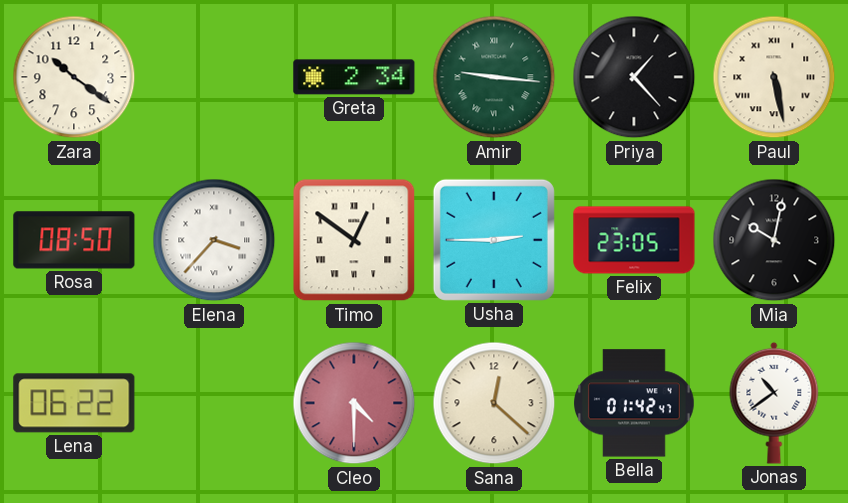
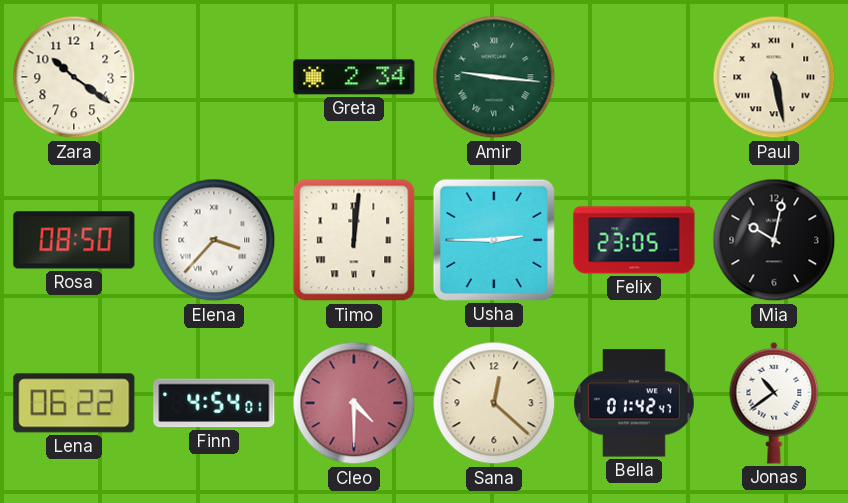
Priya: 1:23 -> none
Timo: 12:51 -> 12:01
Finn: none -> 4:54
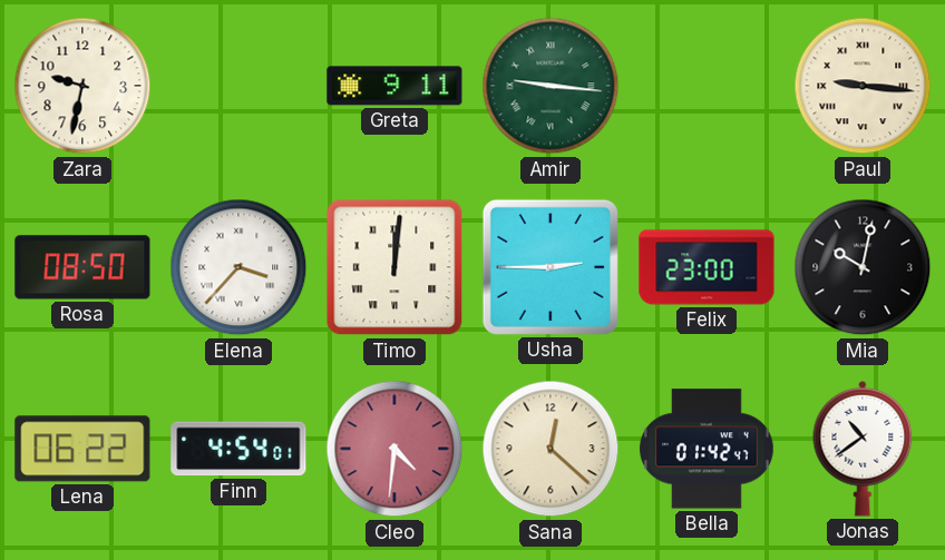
Zara: 10:21 -> 9:32
Greta: 2:34 -> 9:11
Paul: 5:28 -> 9:16
Felix: 23:05 -> 23:00
Cleo: 4:30 -> 4:31
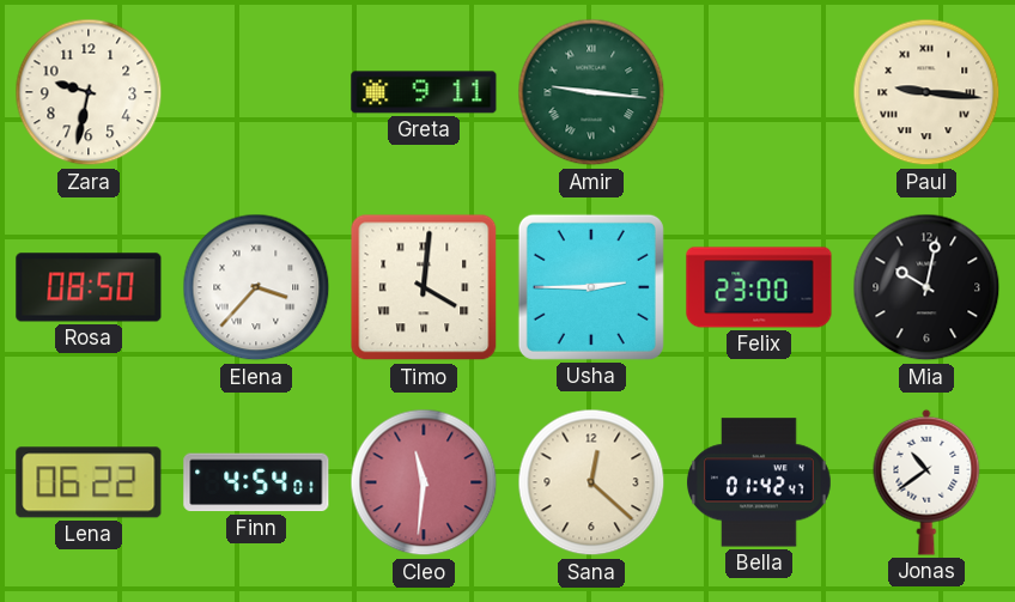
Timo: 12:01 -> 4:01
Cleo: 4:31 -> 11:31
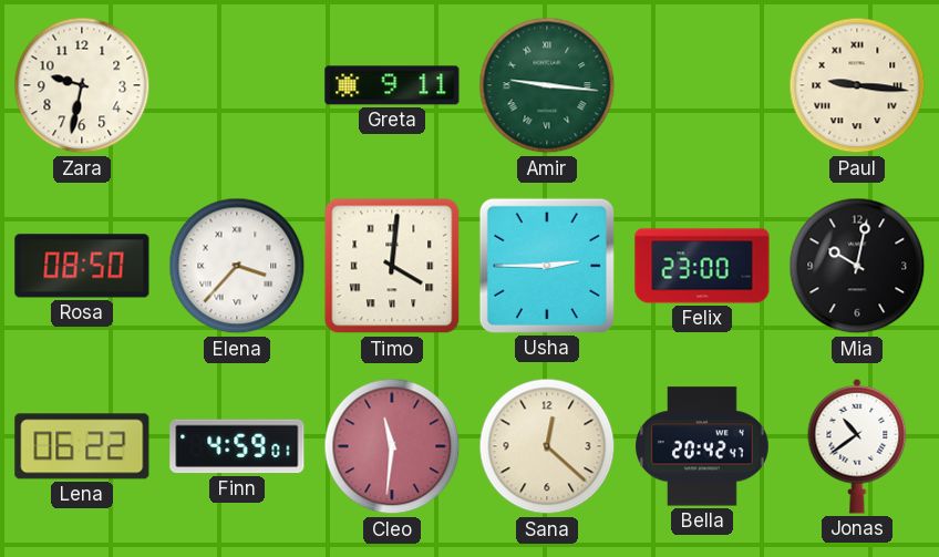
Finn: 4:54 -> 4:59
Bella: 01:42 -> 20:42
